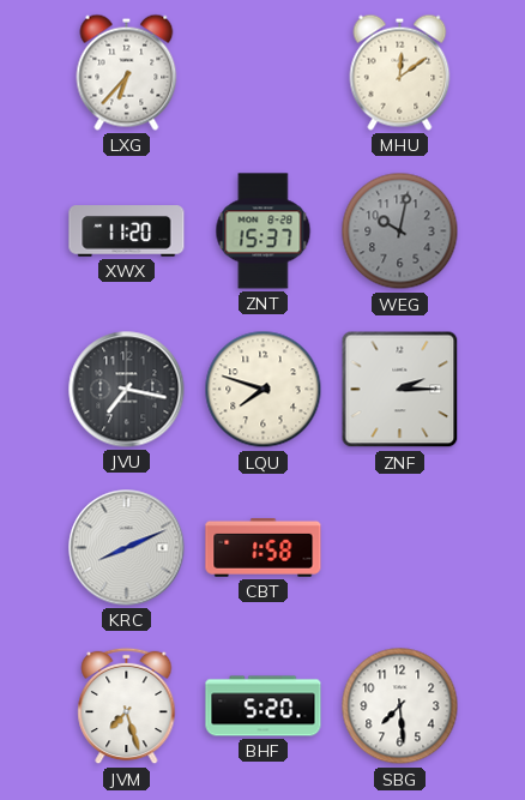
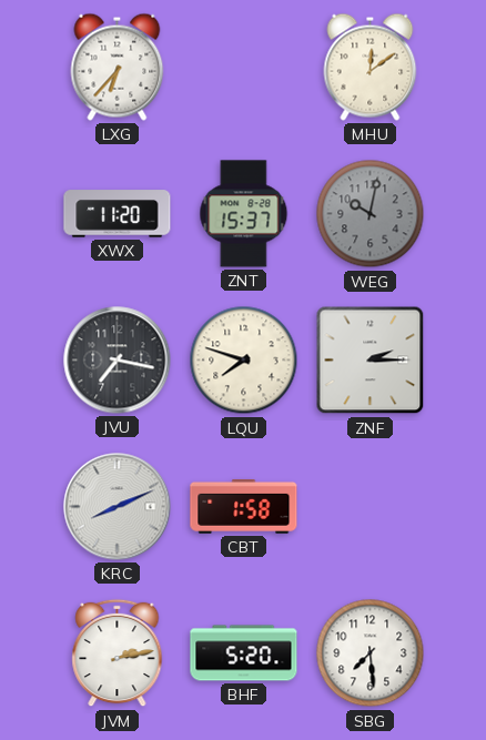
JVM: 7:27 -> 2:13
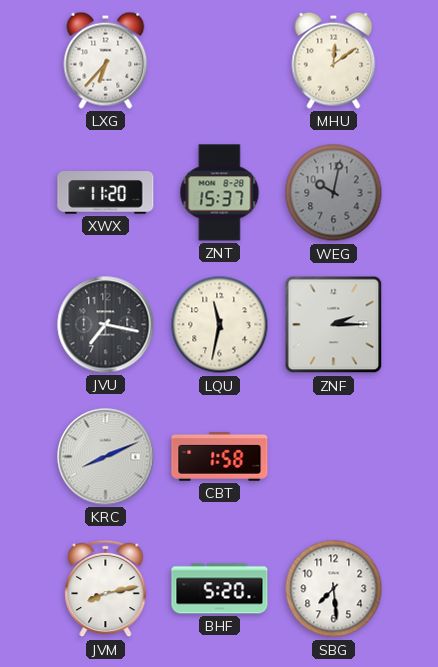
LQU: 7:48 -> 11:32
JVM: 2:13 -> 8:13
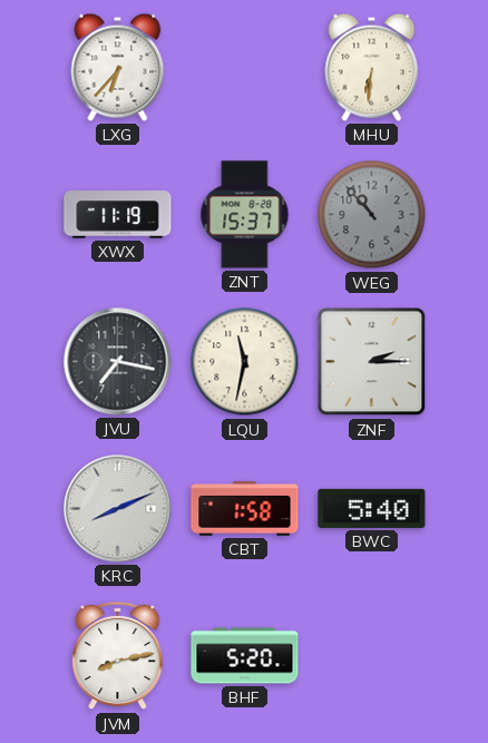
MHU: 12:09 -> 6:31
XWX: 11:20 -> 11:19
WEG: 10:02 -> 10:53
BWC: none -> 5:40
SBG: 7:29 -> none
